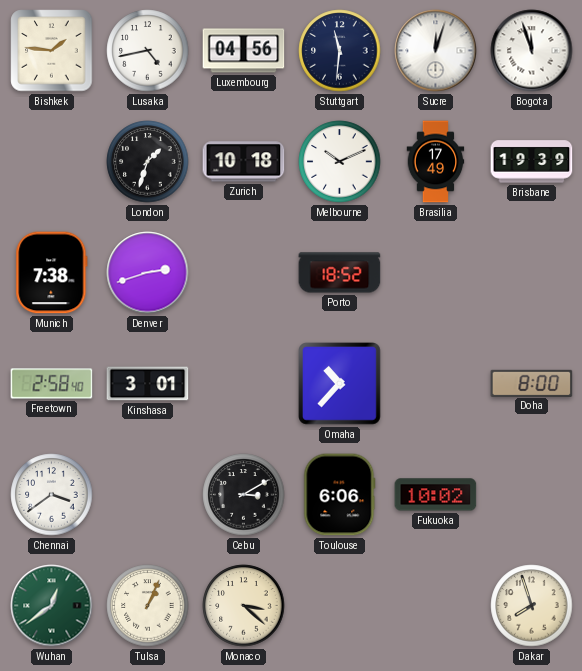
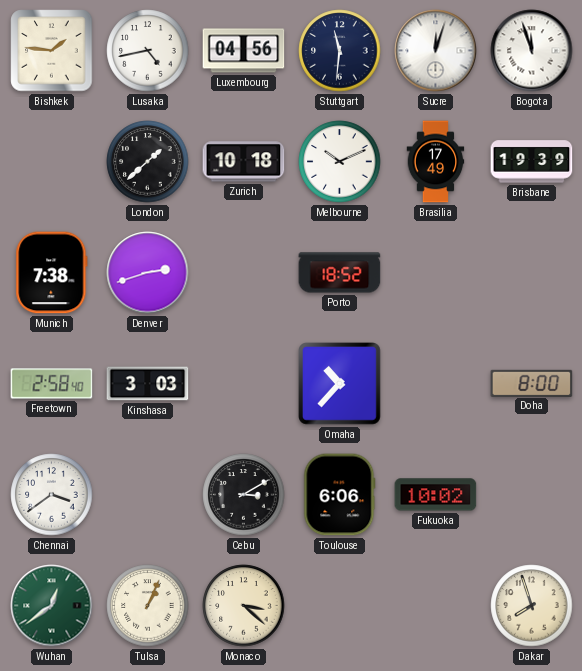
London: 1:33 -> 1:38
Kinshasa: 3:01 -> 3:03
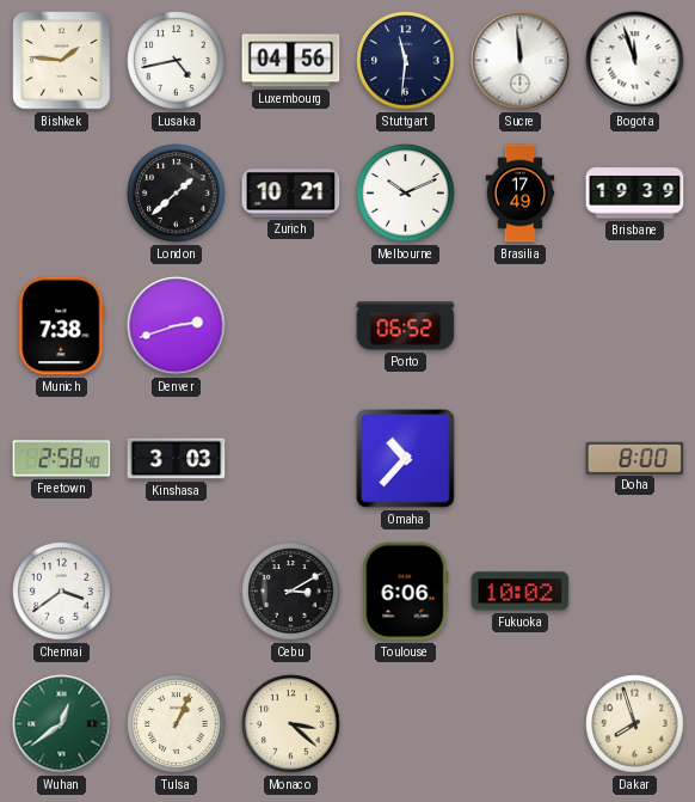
Sucre: 12:03 -> 11:59
Zurich: 10:18 -> 10:21
Porto: 18:52 -> 06:52
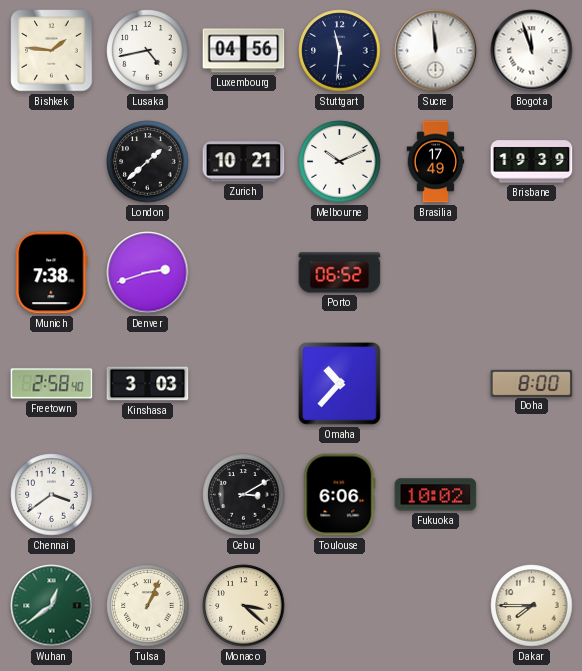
Dakar: 7:57 -> 7:45
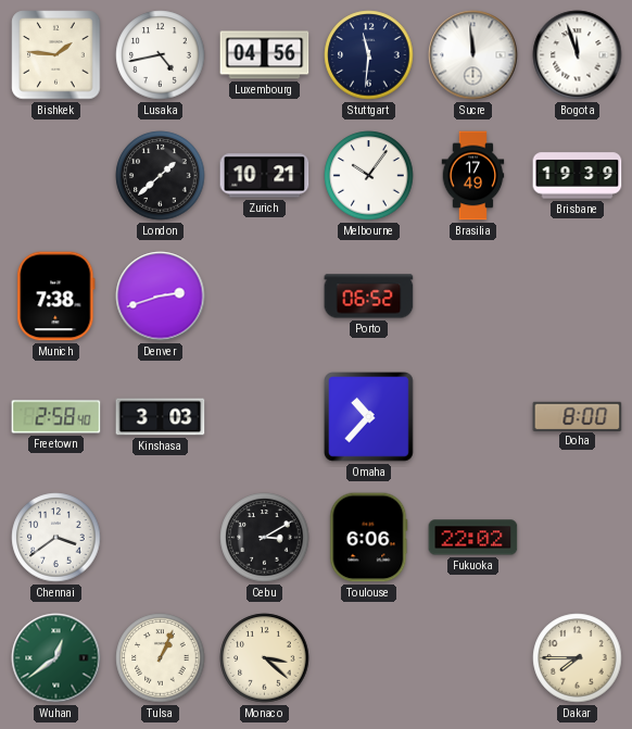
Melbourne: 10:11 -> 10:06
Fukuoka: 10:02 -> 22:02
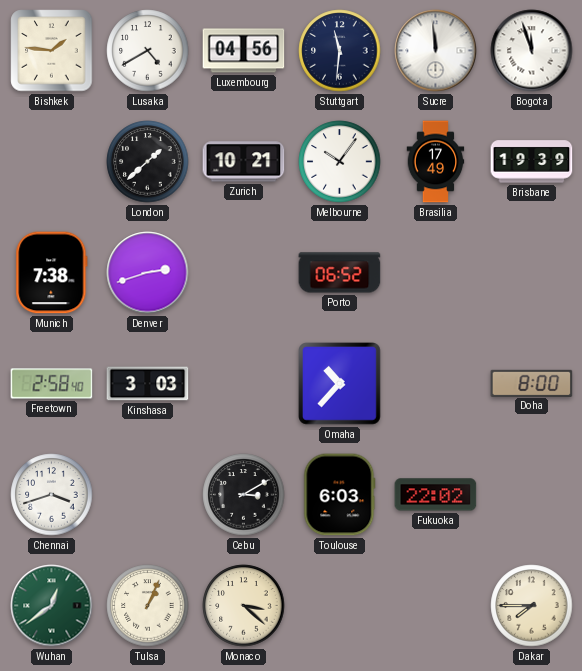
Lusaka: 4:43 -> 4:40
Chennai: 3:39 -> 3:42
Toulouse: 6:06 -> 6:03
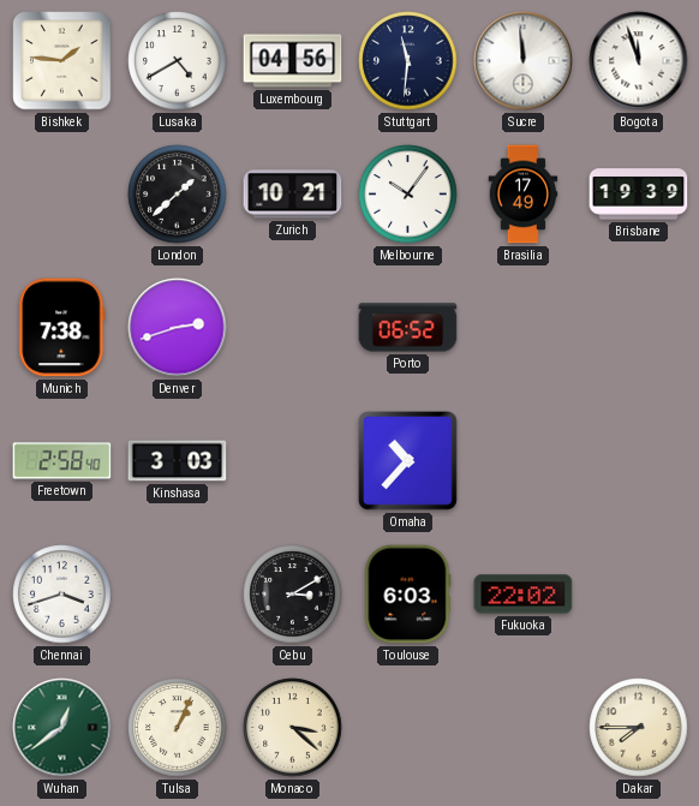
Doha: 8:00 -> none
